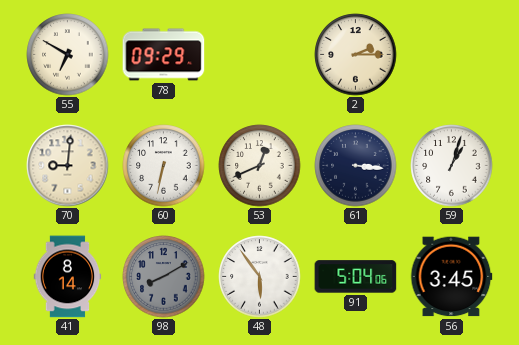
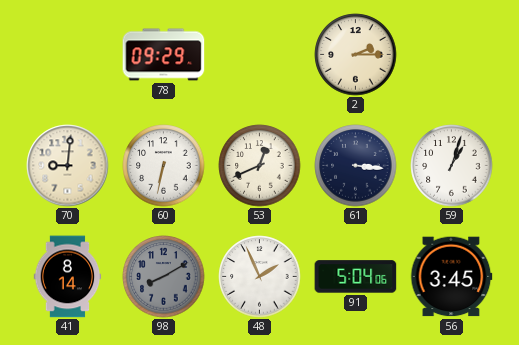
55: 6:50 -> none
48: 5:54 -> 1:56
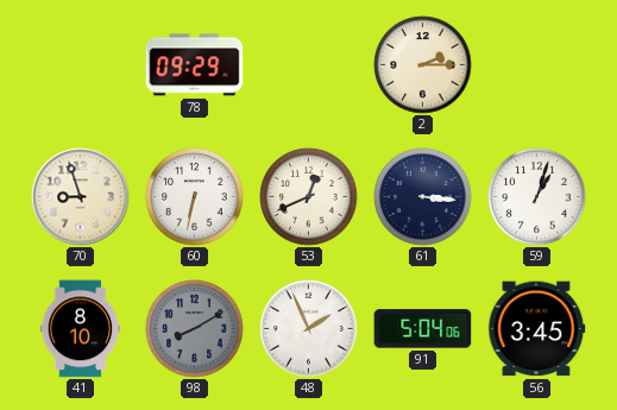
70: 9:01 -> 8:57
41: 8:14 -> 8:10
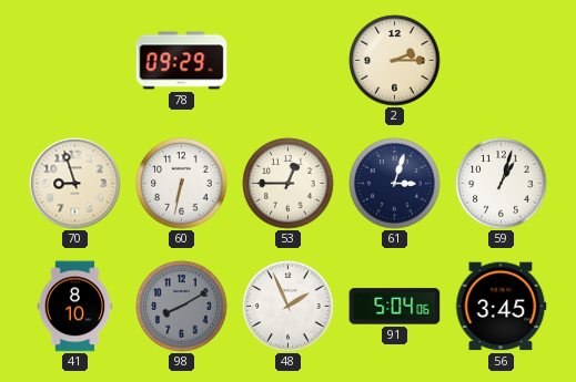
53: 12:41 -> 12:45
61: 3:16 -> 3:03
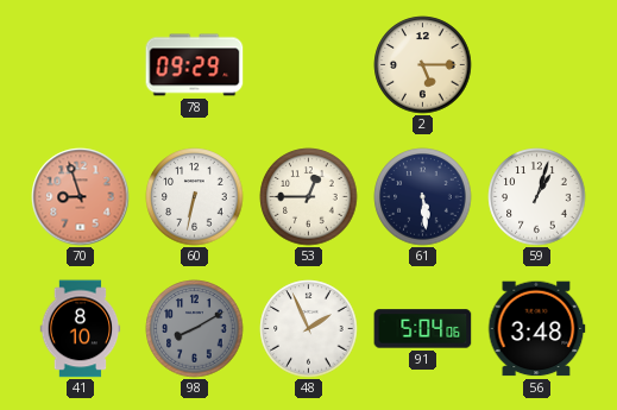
2: 2:15 -> 5:15
70 dial: cream -> salmon
61: 3:03 -> 5:29
56: 3:45 -> 3:48
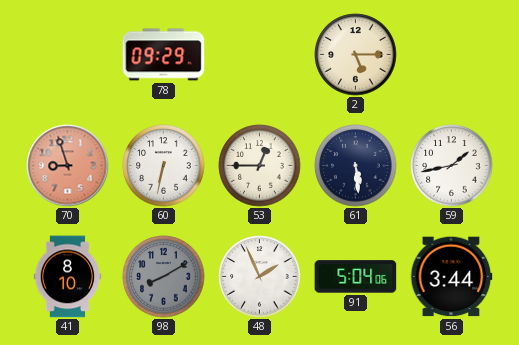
59: 1:03 -> 1:43
56: 3:48 -> 3:44
